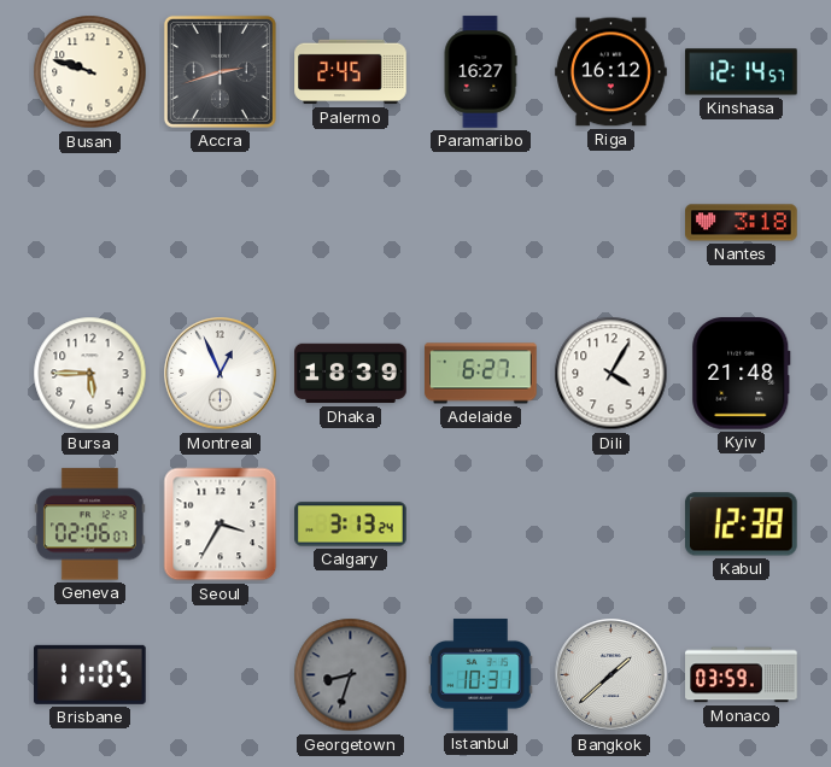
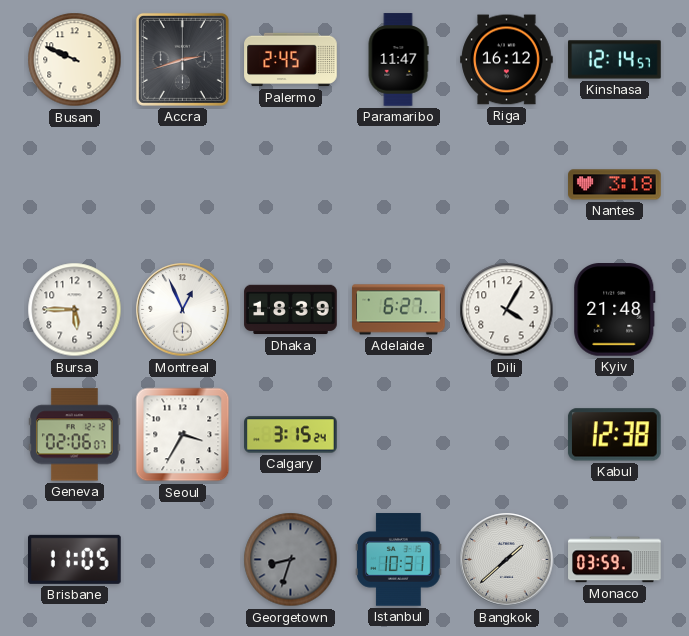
Busan: 9:48 -> 9:49
Paramaribo: 16:27 -> 11:47
Calgary: 3:13 -> 3:15
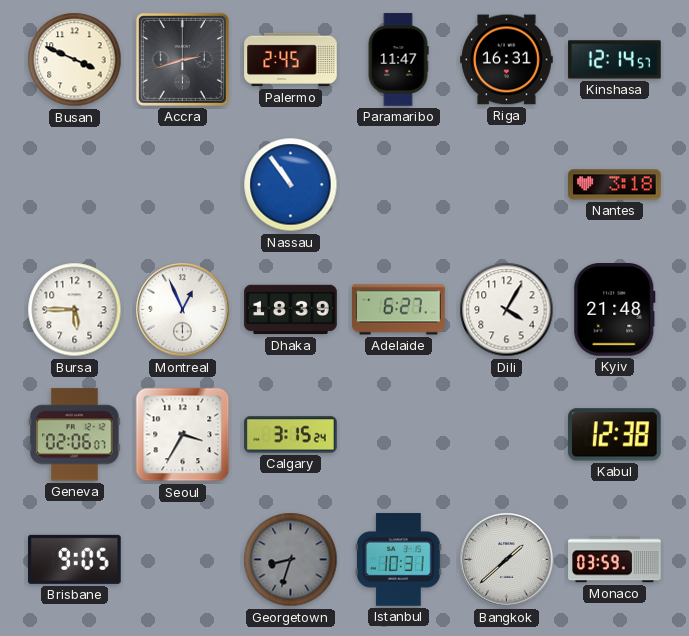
Busan: 9:49 -> 3:49
Riga: 16:12 -> 16:31
Nassau: none -> 10:54
Brisbane: 11:05 -> 9:05
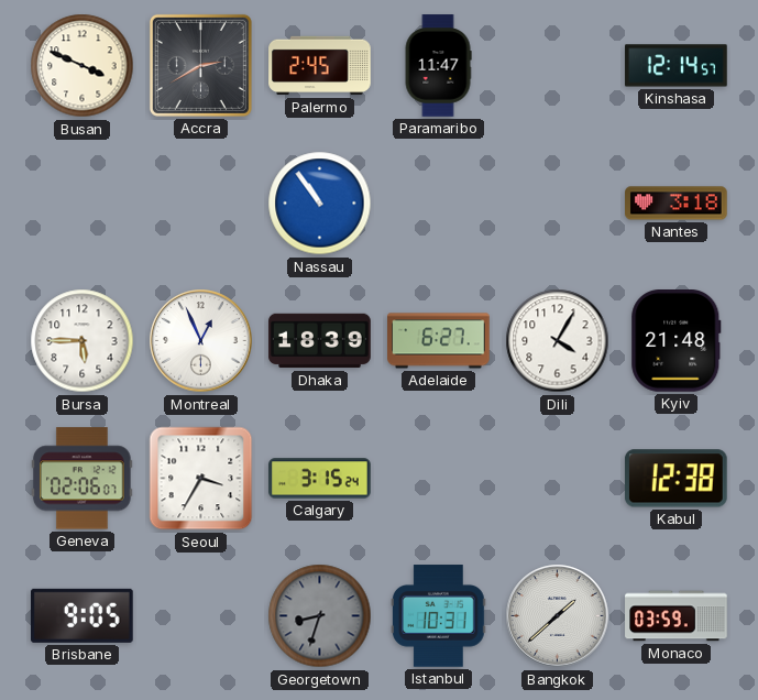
Accra: 2:42 -> 2:40
Riga: 16:31 -> none
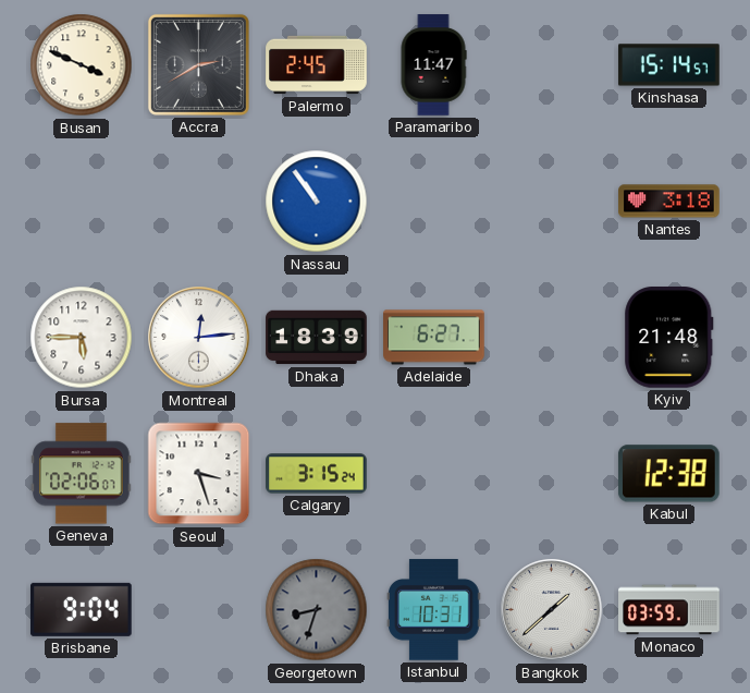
Kinshasa: 12:14 -> 15:14
Montreal: 12:56 -> 12:14
Dili: 4:05 -> none
Seoul: 3:35 -> 3:27
Brisbane: 9:05 -> 9:04
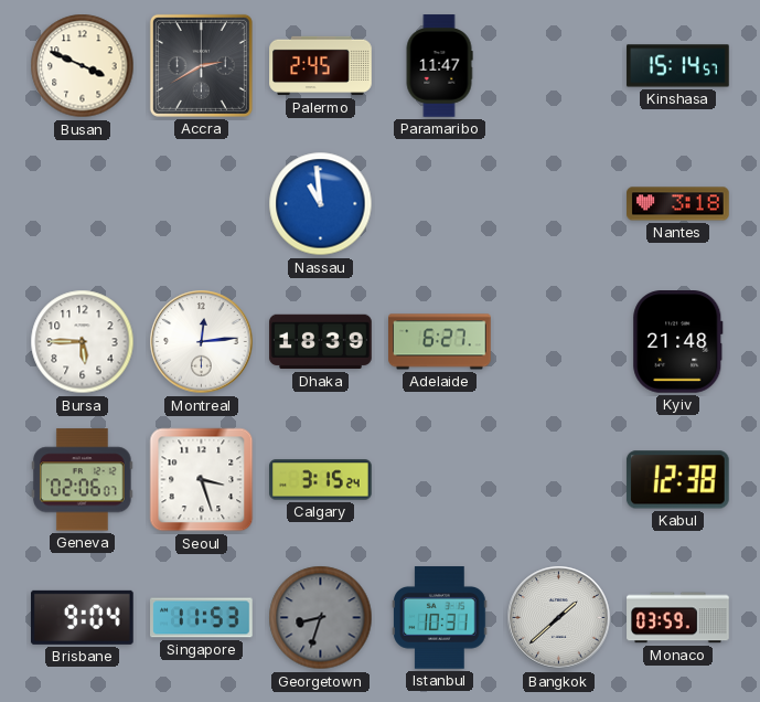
Nassau: 10:54 -> 10:59
Singapore: none -> 11:53
